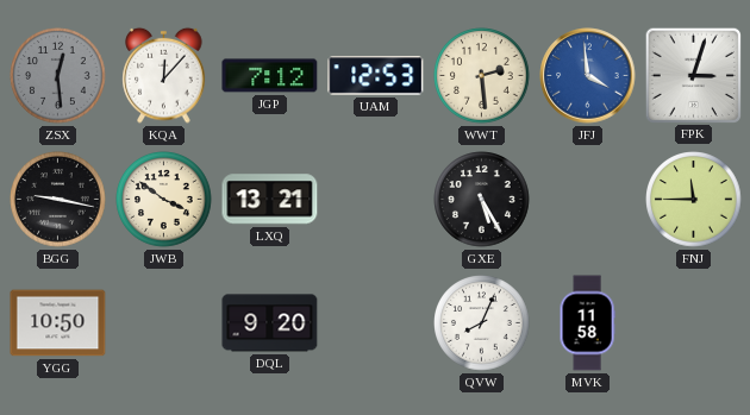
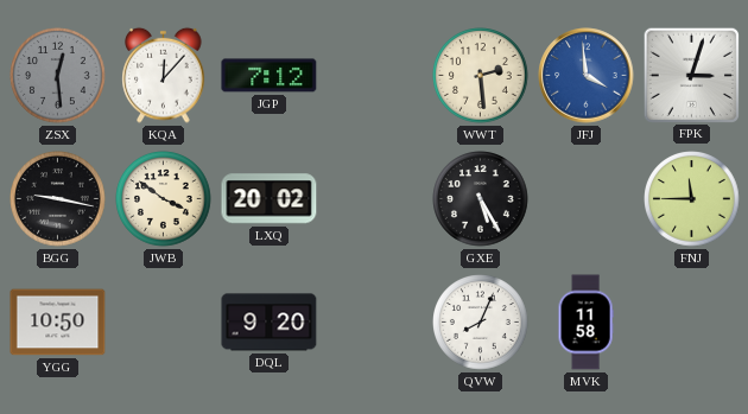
UAM: 12:53 -> none
LXQ: 13:21 -> 20:02
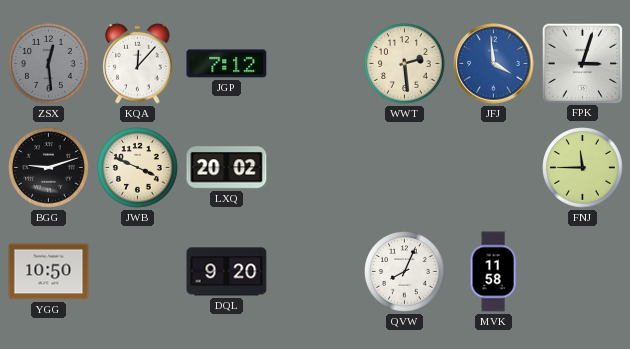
BGG: 9:17 -> 9:12
JWB: 3:51 -> 3:49
GXE: 5:25 -> none
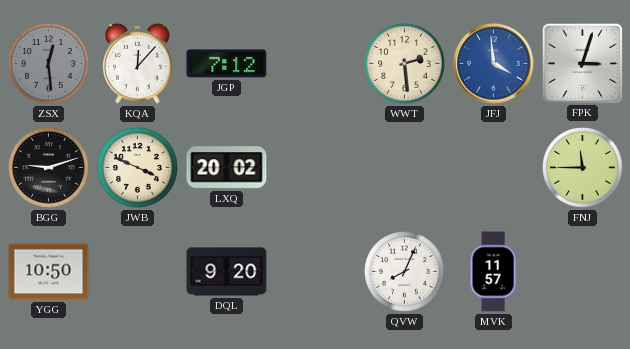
MVK: 11:58 -> 11:57
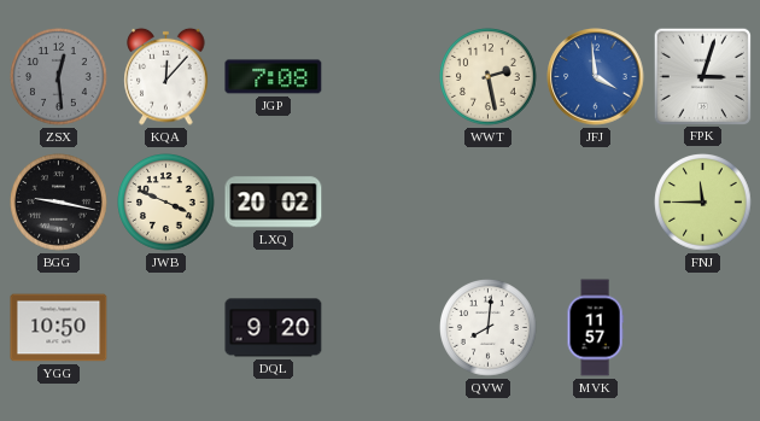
JGP: 7:12 -> 7:08
WWT: 2:29 -> 2:28
BGG: 9:12 -> 9:17
QVW: 8:04 -> 8:01
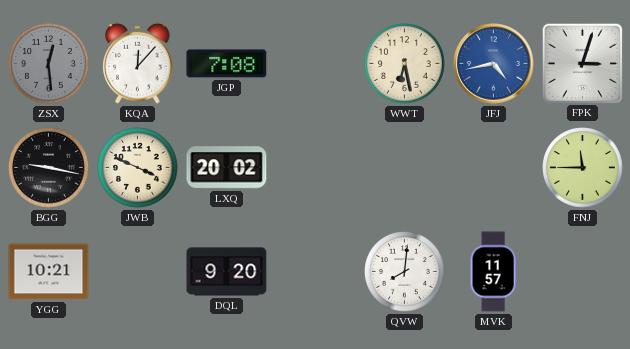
WWT: 2:28 -> 6:28
JFJ: 3:59 -> 4:43
YGG: 10:50 -> 10:21
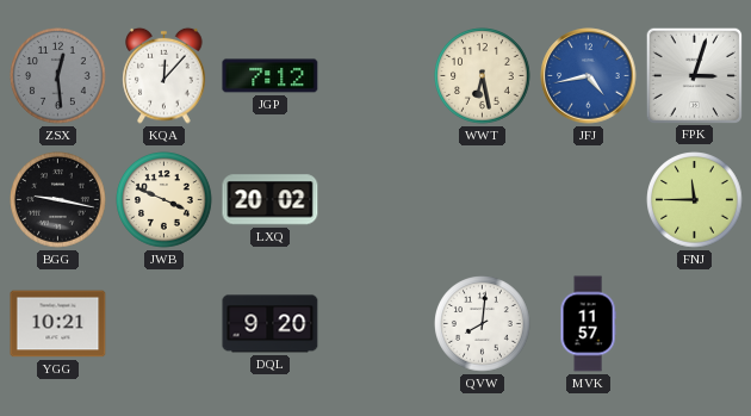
JGP: 7:08 -> 7:12
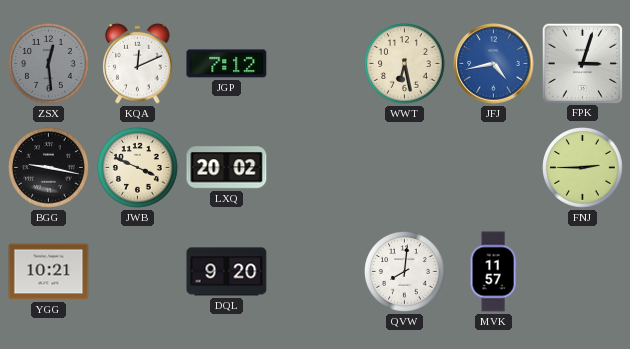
KQA: 12:07 -> 12:11
FNJ: 11:45 -> 2:45
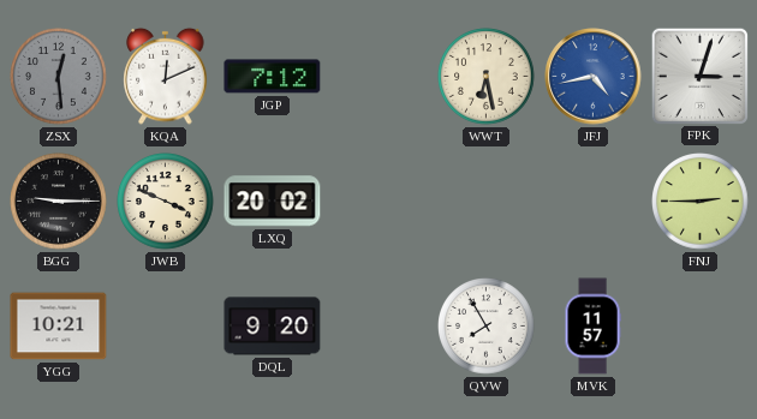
BGG: 9:17 -> 9:15
QVW: 8:01 -> 7:55
